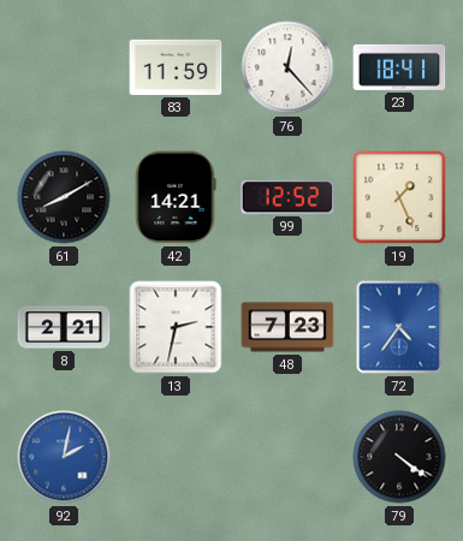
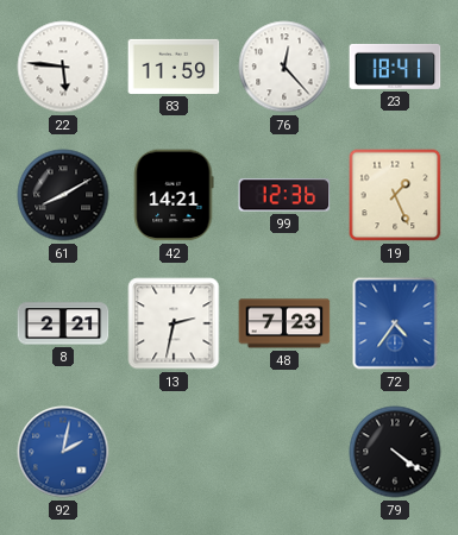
22: none -> 5:46
99: 12:52 -> 12:36
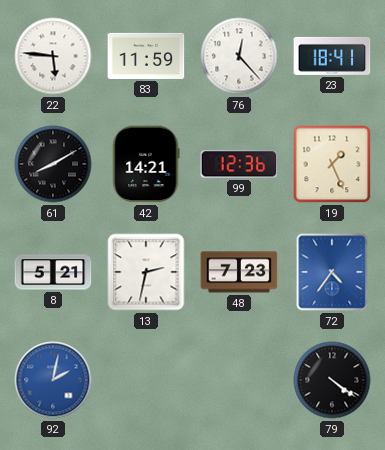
8: 2:21 -> 5:21
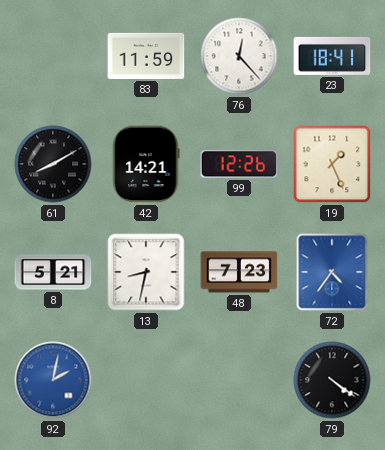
22: 5:46 -> none
99: 12:36 -> 12:26
13: 2:32 -> 8:32
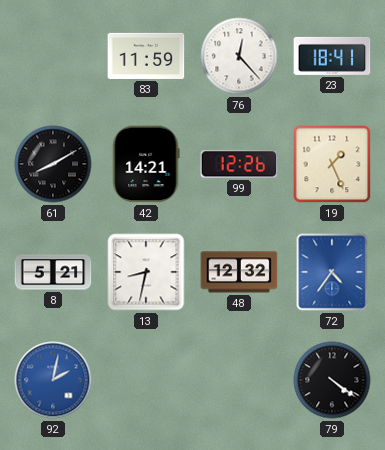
48: 7:23 -> 12:32
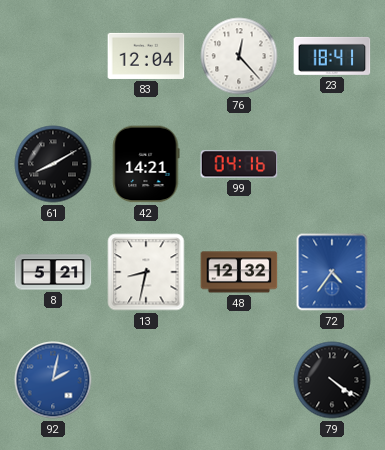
83: 11:59 -> 12:04
99: 12:26 -> 04:16
19: 1:26 -> none
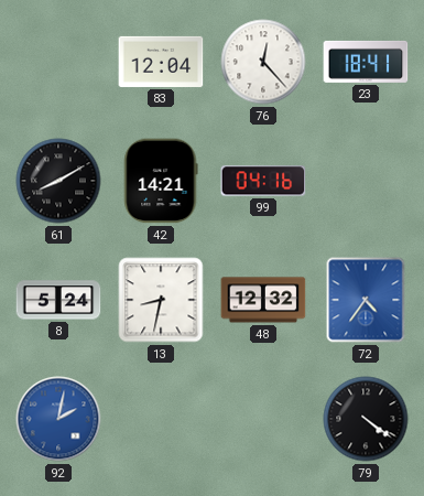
8: 5:21 -> 5:24
